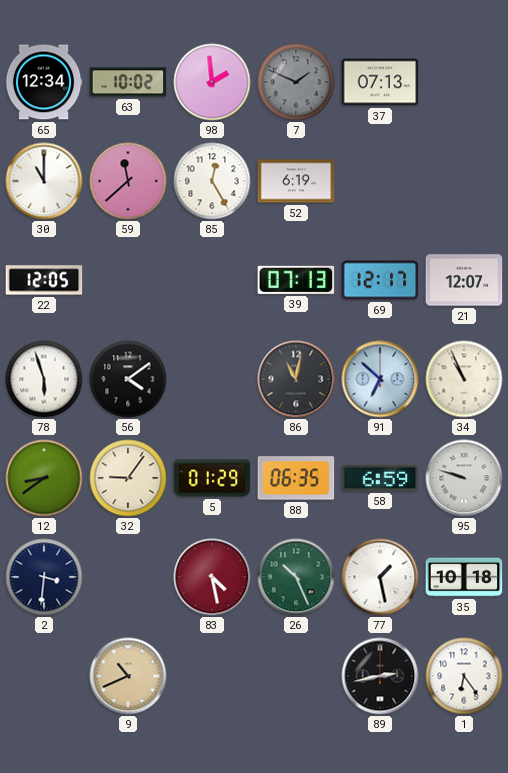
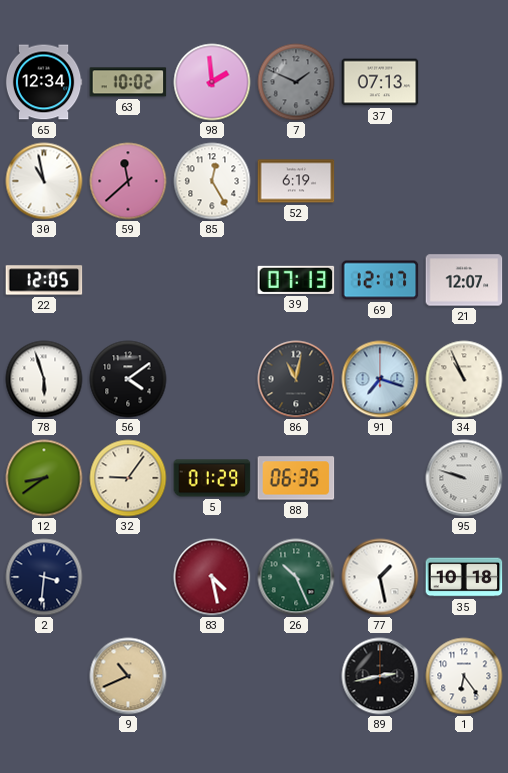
30: 11:00 -> 10:58
91: 6:52 -> 7:18
58: 6:59 -> none
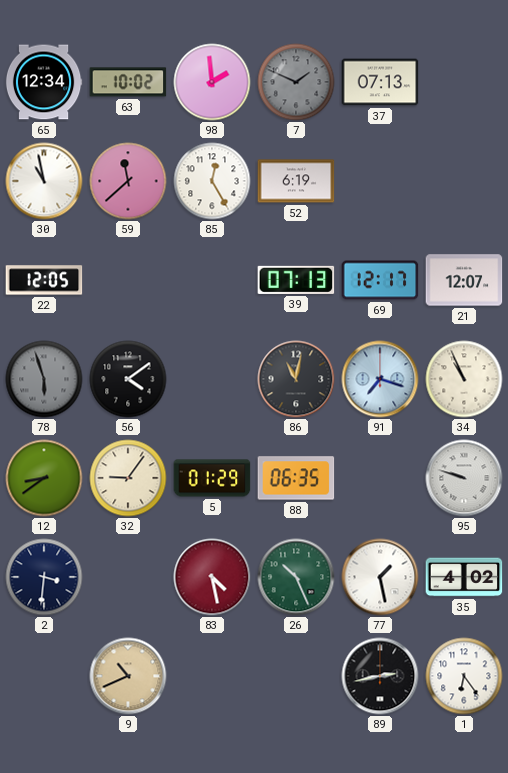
78 dial: white -> grey
35: 10:18 -> 4:02
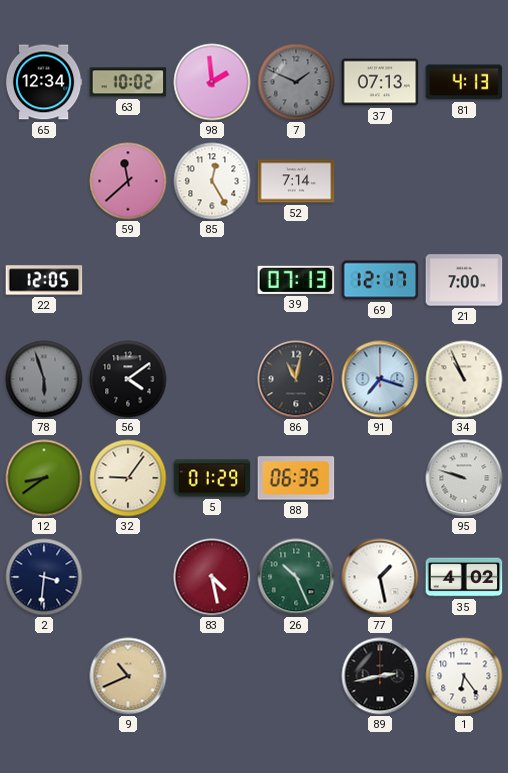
81: none -> 4:13
30: 10:58 -> none
52: 6:19 -> 7:14
21: 12:07 -> 7:00
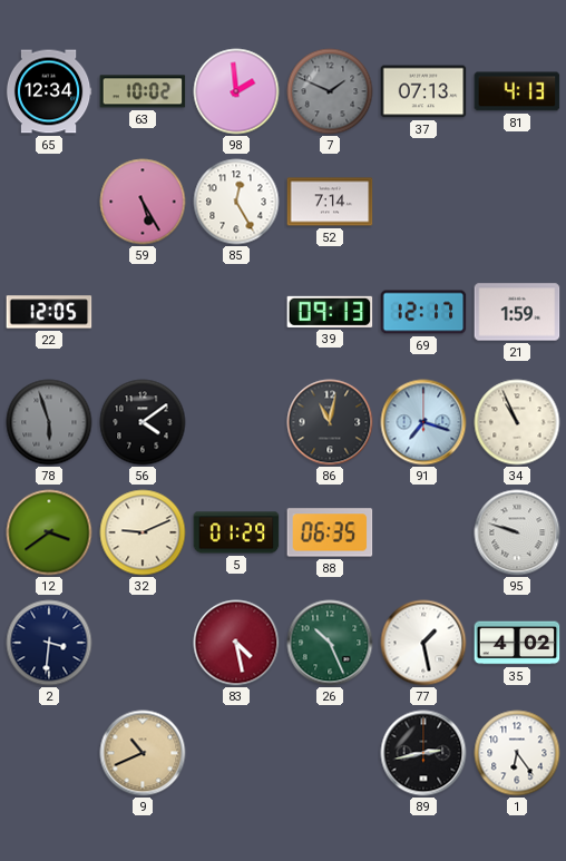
59: 11:38 -> 5:25
39: 07:13 -> 09:13
21: 7:00 -> 1:59
12: 8:39 -> 3:39
32: 9:06 -> 9:11
